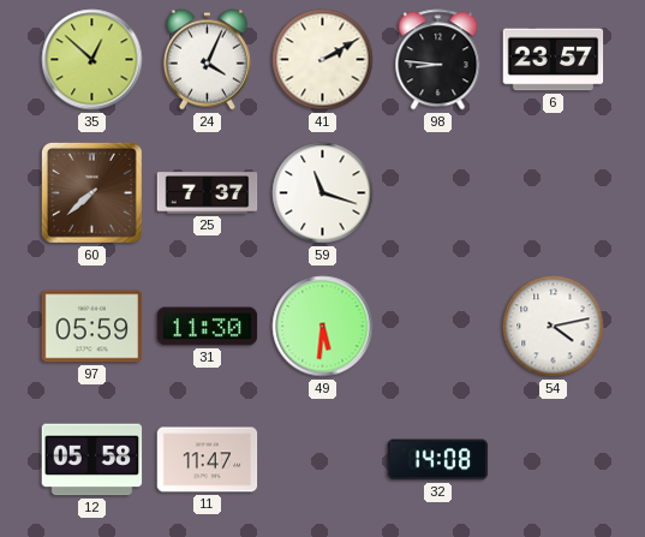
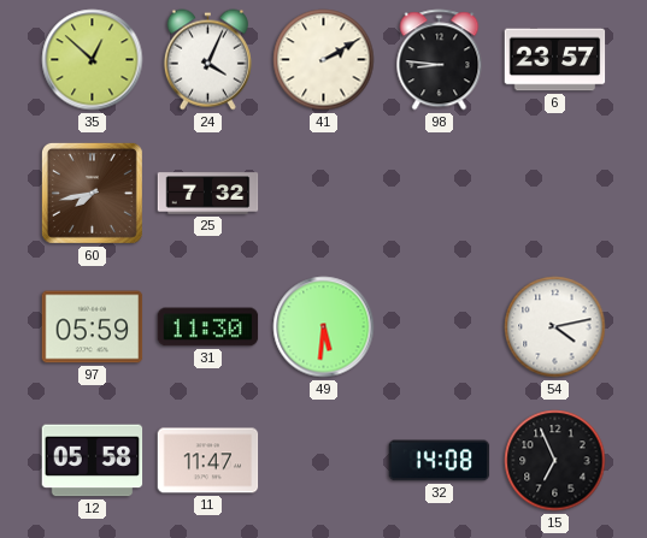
60: 7:38 -> 7:43
25: 7:37 -> 7:32
59: 11:18 -> none
15: none -> 6:56
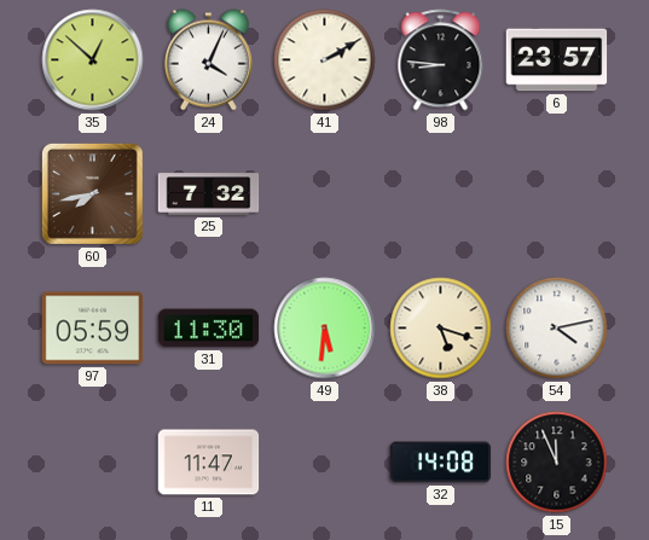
38: none -> 5:18
12: 05:58 -> none
15: 6:56 -> 11:56
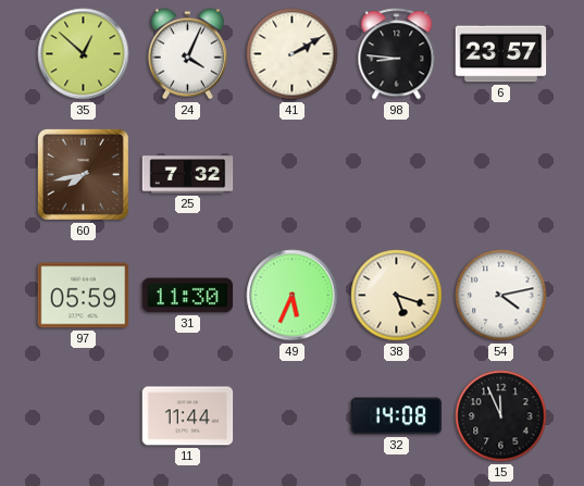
49: 5:31 -> 5:34
11: 11:47 -> 11:44
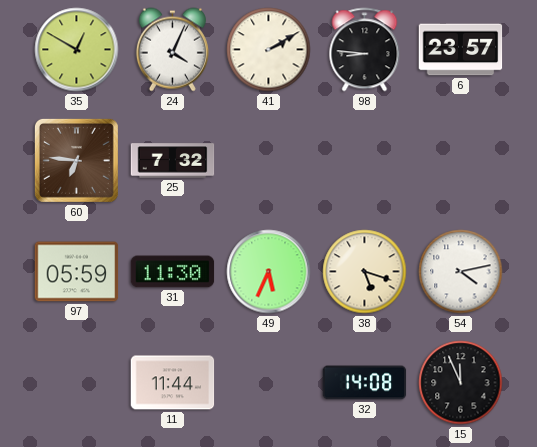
35: 12:52 -> 12:50
60: 7:43 -> 6:46
